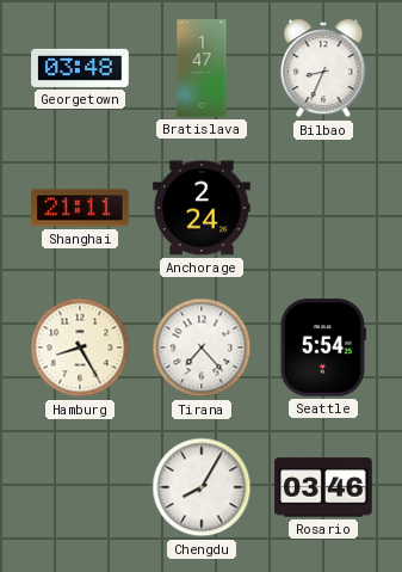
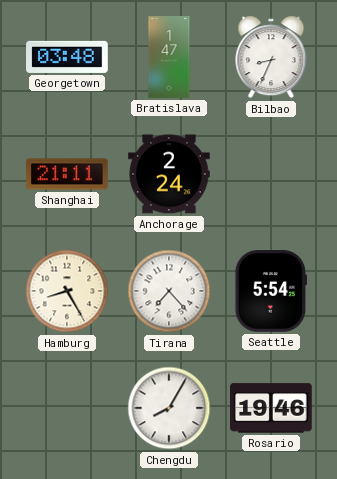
Rosario: 03:46 -> 19:46
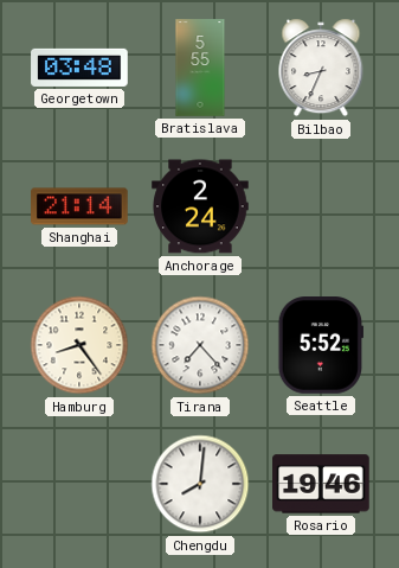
Bratislava: 1:47 -> 5:55
Shanghai: 21:11 -> 21:14
Hamburg: 8:25 -> 8:24
Seattle: 5:54 -> 5:52
Chengdu: 8:05 -> 8:01
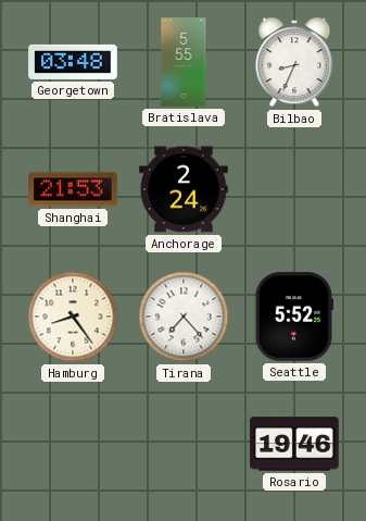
Shanghai: 21:14 -> 21:53
Chengdu: 8:01 -> none
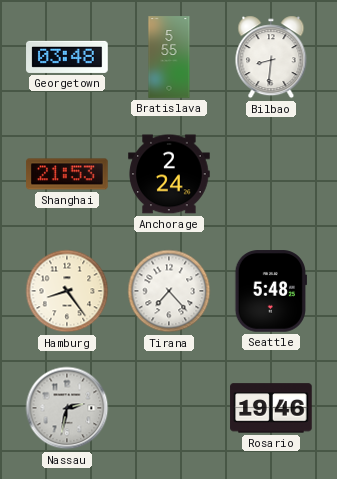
Bilbao: 8:34 -> 8:31
Seattle: 5:52 -> 5:48
Nassau: none -> 2:32
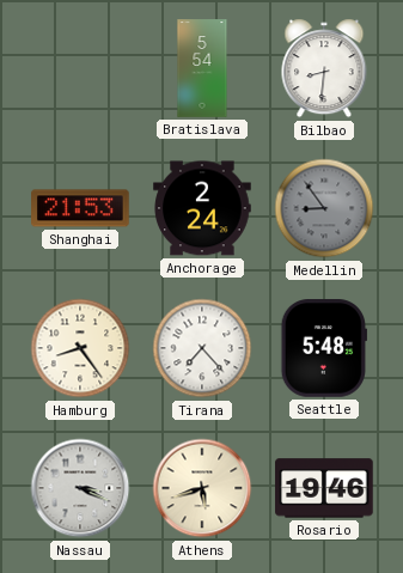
Georgetown: 03:48 -> none
Bratislava: 5:55 -> 5:54
Medellin: none -> 8:54
Nassau: 2:32 -> 3:19
Athens: none -> 5:42
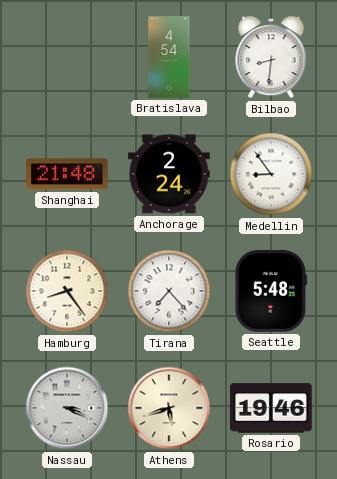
Bratislava: 5:54 -> 4:54
Shanghai: 21:53 -> 21:48
Medellin dial: grey -> white
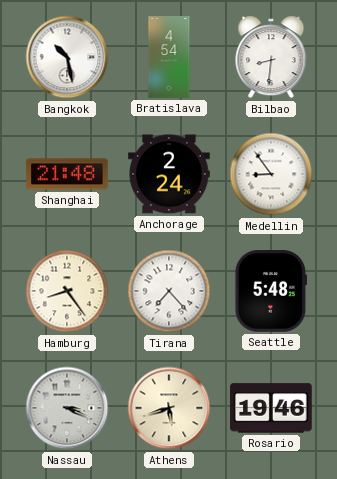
Bangkok: none -> 10:28
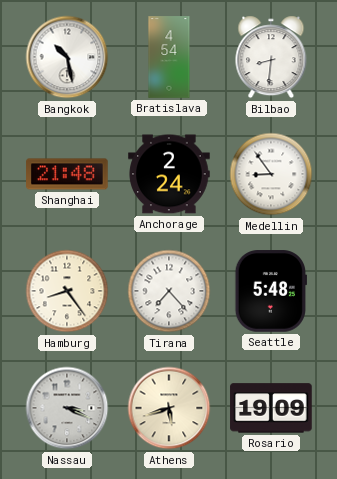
Rosario: 19:46 -> 19:09
